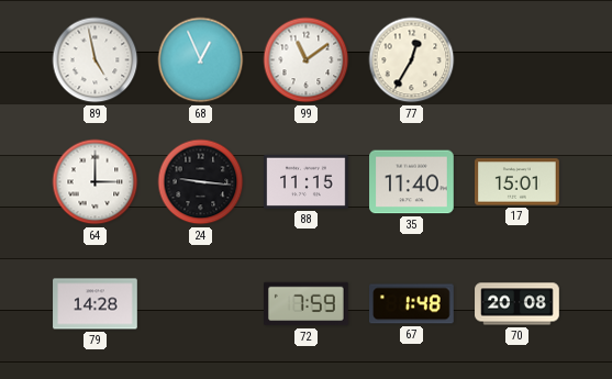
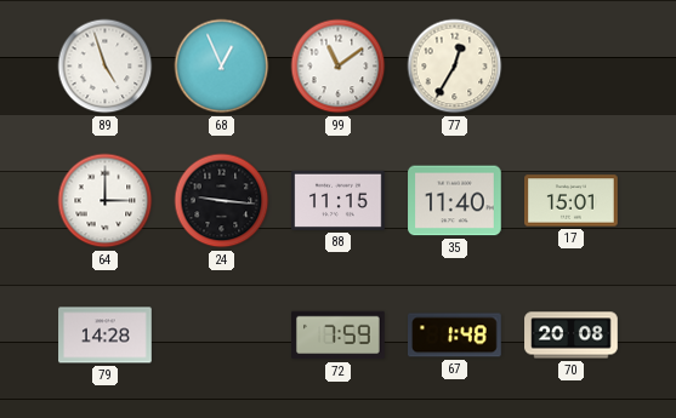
89: 4:58 -> 4:57
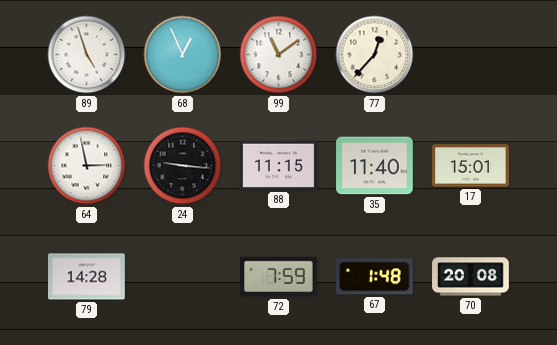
77: 12:35 -> 12:37
64: 3:00 -> 2:58
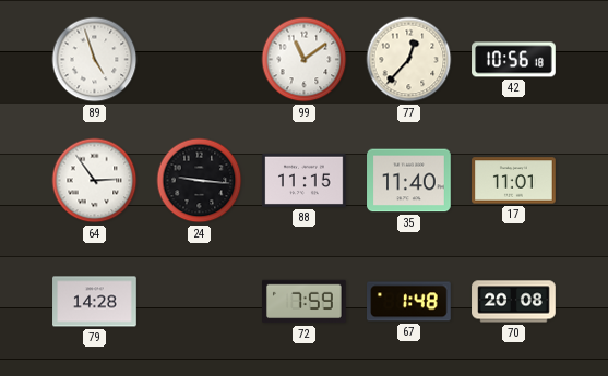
68: 12:56 -> none
42: none -> 10:56
64: 2:58 -> 2:54
17: 15:01 -> 11:01
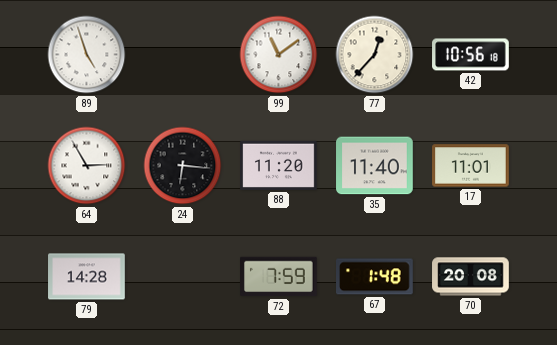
64: 2:54 -> 2:55
24: 9:16 -> 6:16
88: 11:15 -> 11:20
